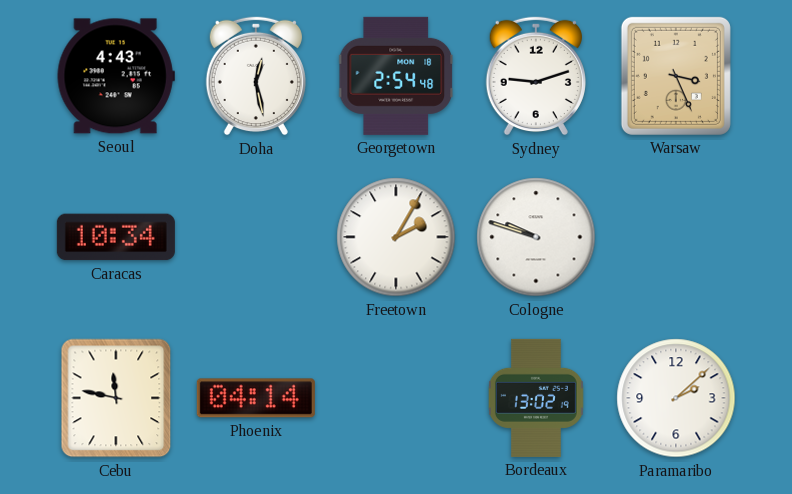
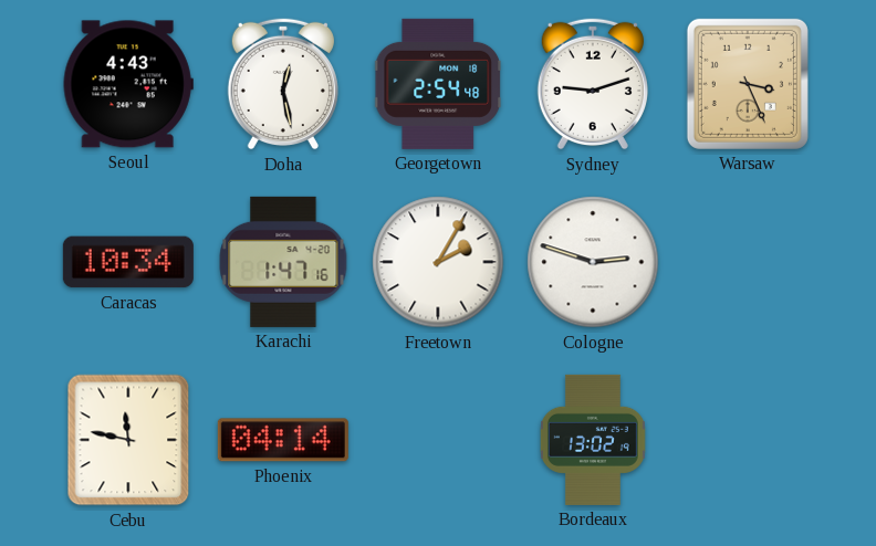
Karachi: none -> 1:47
Cologne: 9:48 -> 2:48
Paramaribo: 2:08 -> none
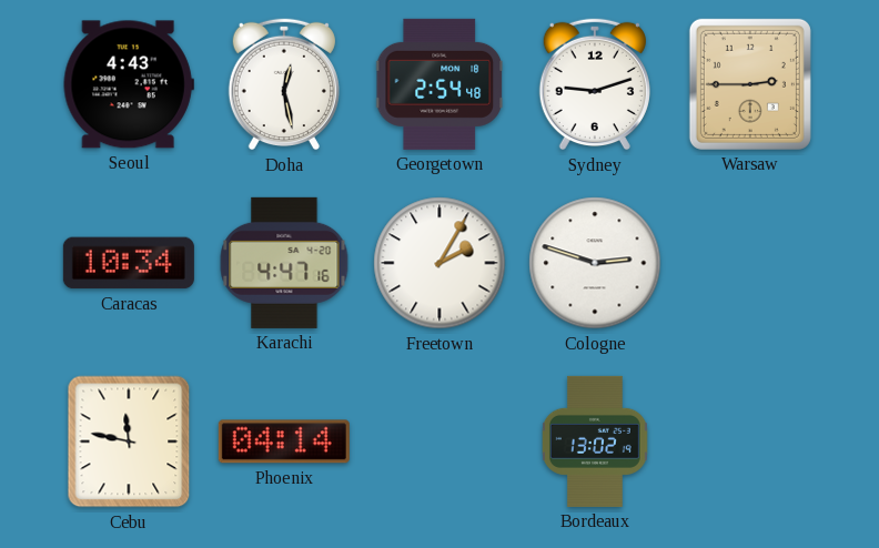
Warsaw: 3:26 -> 2:45
Karachi: 1:47 -> 4:47
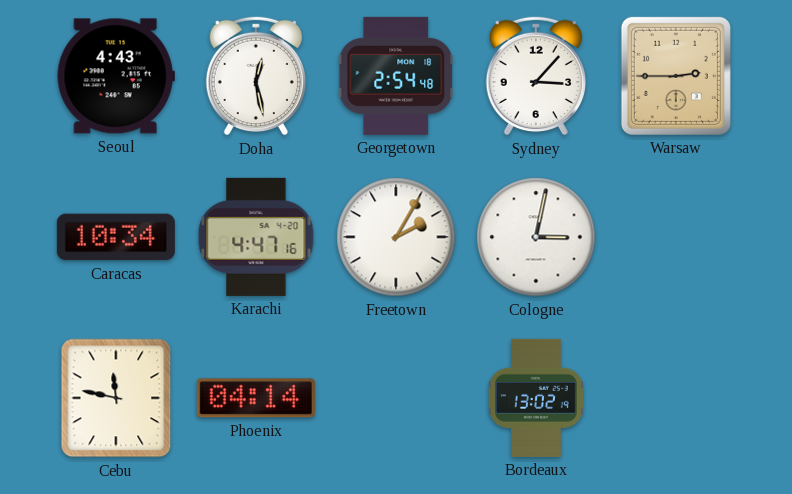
Sydney: 9:12 -> 3:07
Cologne: 2:48 -> 3:02
